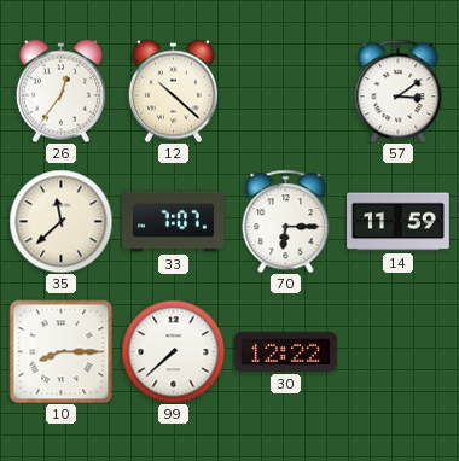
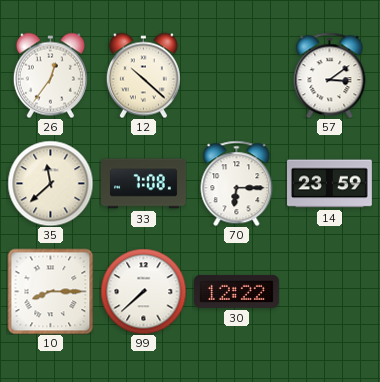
33: 7:07 -> 7:08
14: 11:59 -> 23:59
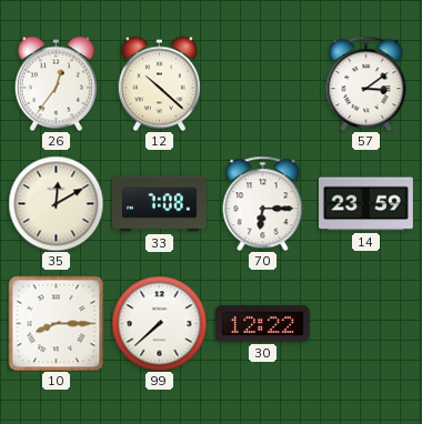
35: 11:38 -> 12:10
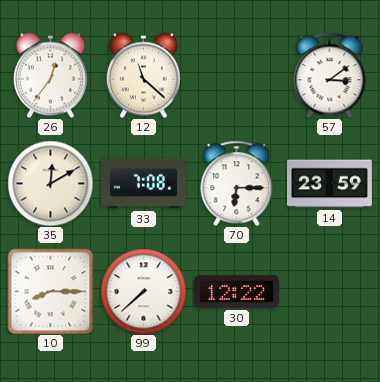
12: 10:22 -> 11:22
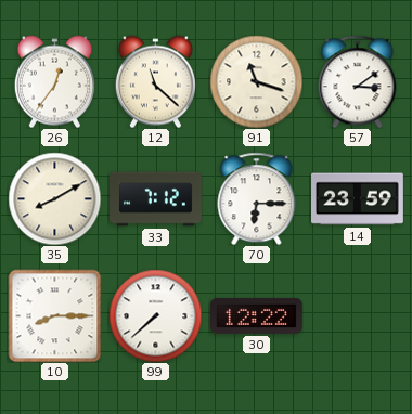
91: none -> 11:18
35: 12:10 -> 8:10
33: 7:08 -> 7:12
